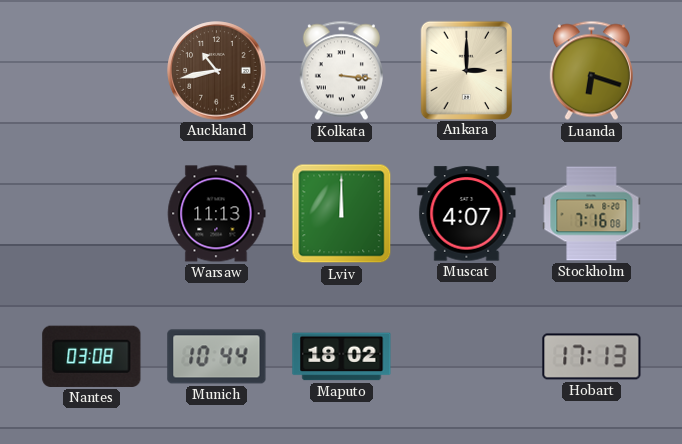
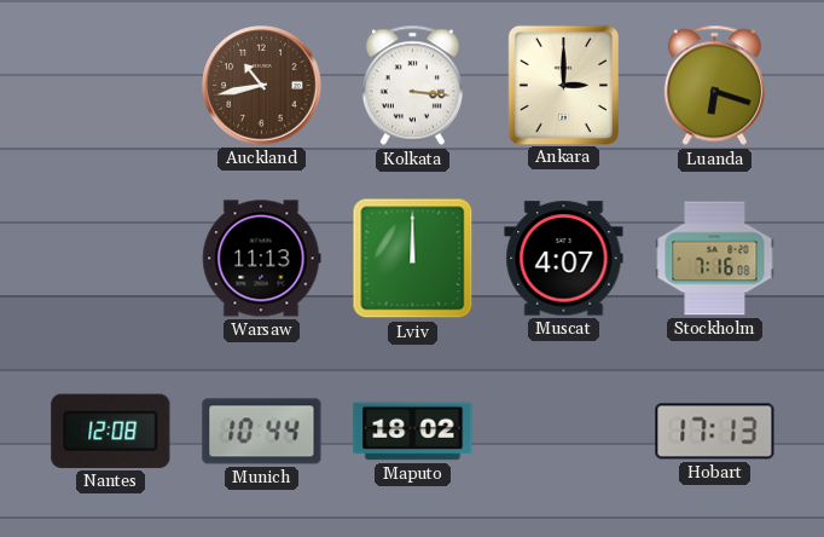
Nantes: 03:08 -> 12:08
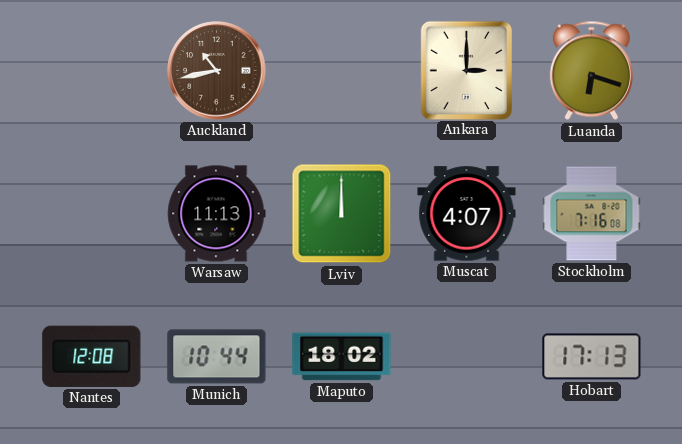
Kolkata: 3:16 -> none
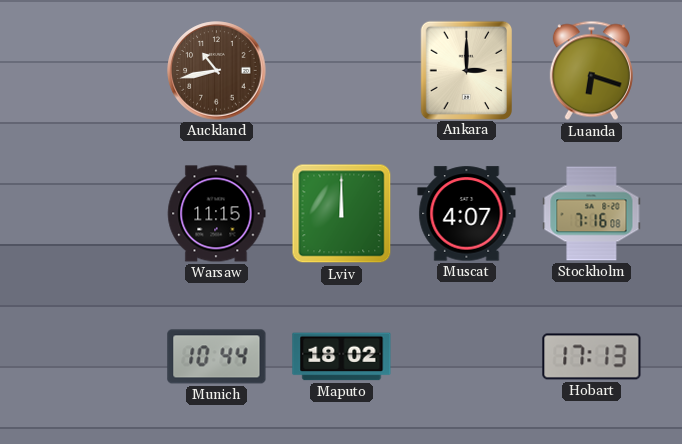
Warsaw: 11:13 -> 11:15
Nantes: 12:08 -> none
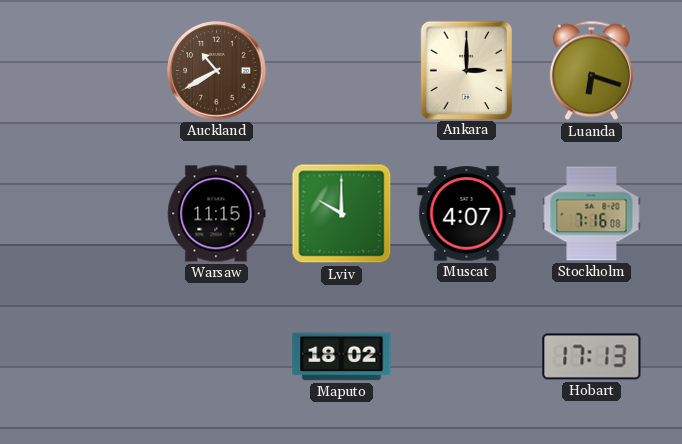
Auckland: 10:43 -> 10:40
Lviv: 12:00 -> 10:00
Munich: 10:44 -> none
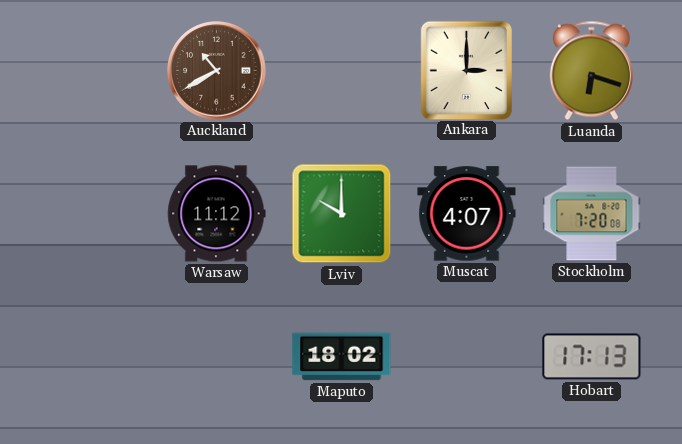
Warsaw: 11:15 -> 11:12
Stockholm: 7:16 -> 7:20
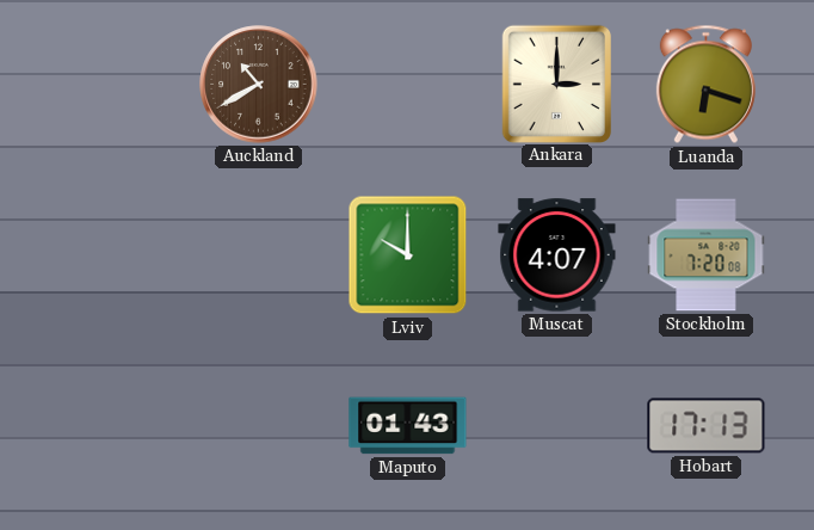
Warsaw: 11:12 -> none
Maputo: 18:02 -> 01:43
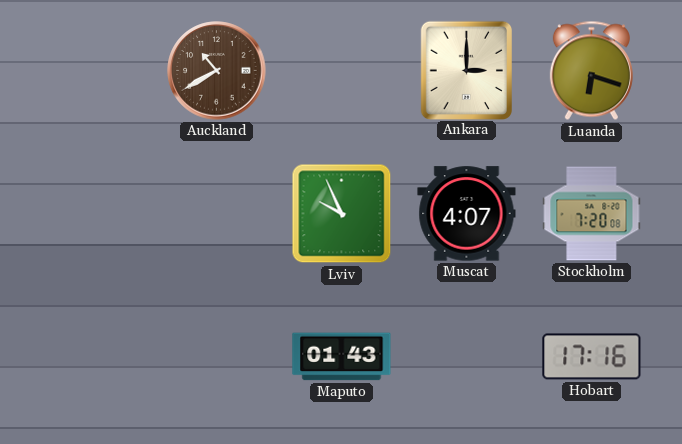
Lviv: 10:00 -> 9:56
Hobart: 17:13 -> 17:16
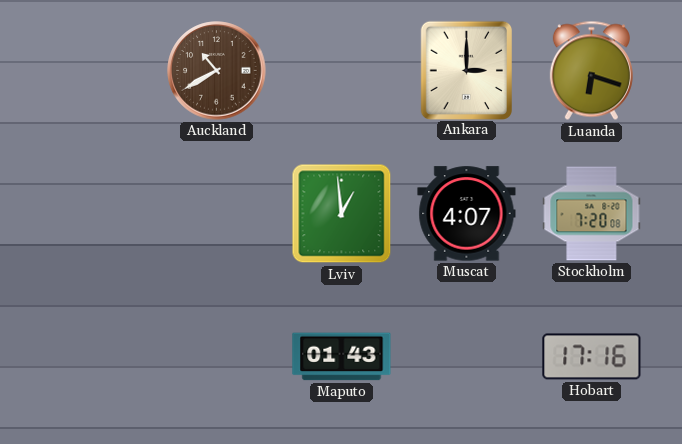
Lviv: 9:56 -> 12:59
